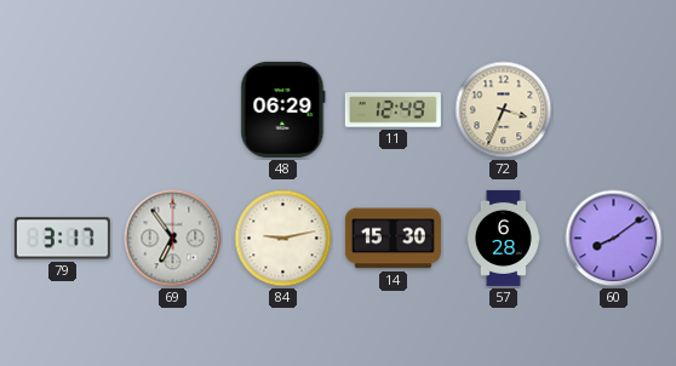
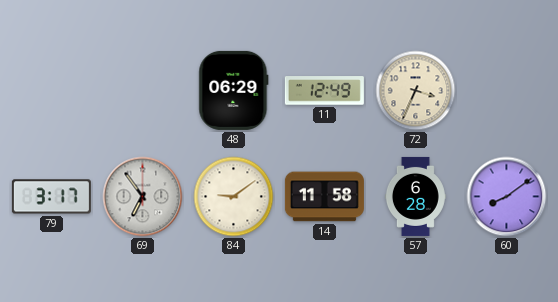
84: 9:13 -> 9:09
14: 15:30 -> 11:58
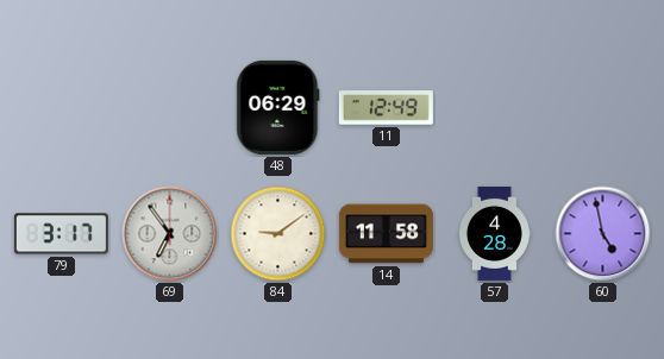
72: 3:34 -> none
57: 6:28 -> 4:28
60: 8:09 -> 4:58
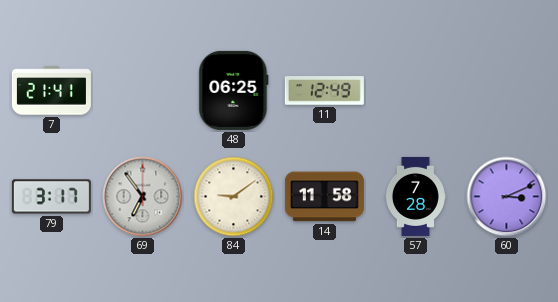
7: none -> 21:41
48: 06:29 -> 06:25
57: 4:28 -> 7:28
60: 4:58 -> 3:11
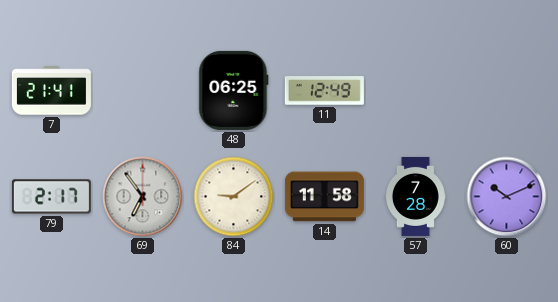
79: 3:17 -> 2:17
60: 3:11 -> 10:11
